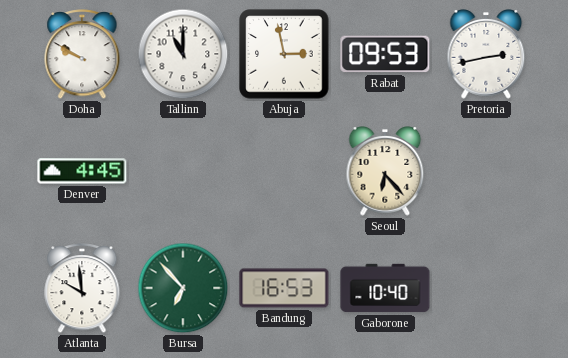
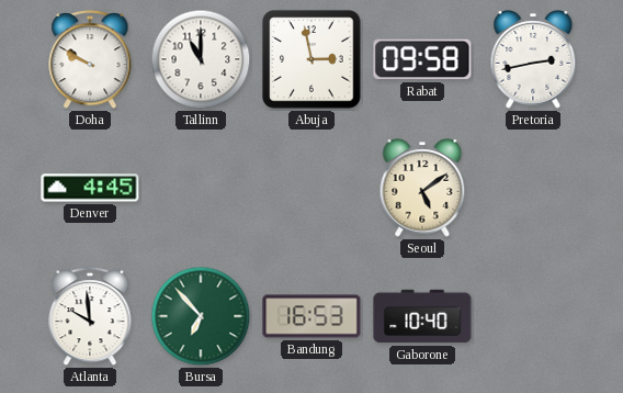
Rabat: 09:53 -> 09:58
Seoul: 6:23 -> 5:09
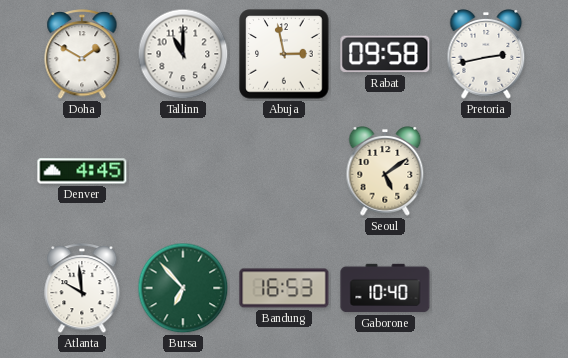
Doha: 9:50 -> 1:50
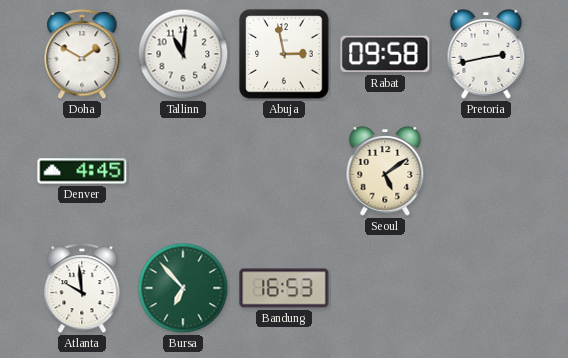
Tallinn: 11:00 -> 11:01
Gaborone: 10:40 -> none
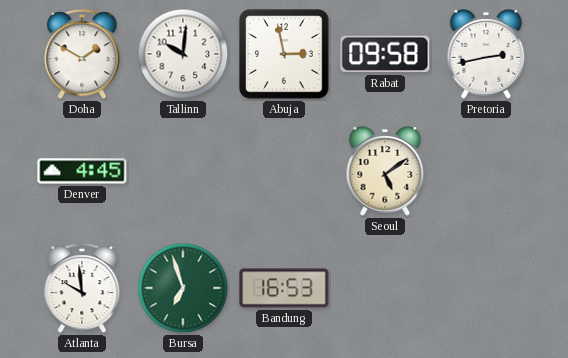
Tallinn: 11:01 -> 10:01
Bursa: 6:53 -> 6:57
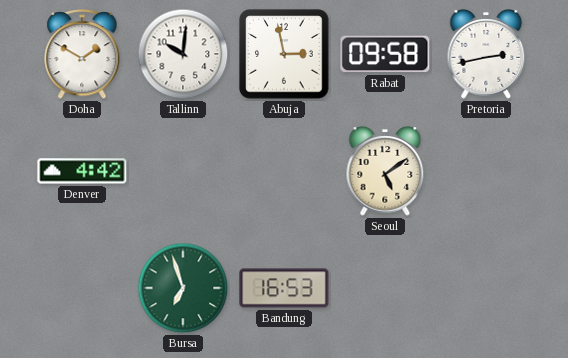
Denver: 4:45 -> 4:42
Atlanta: 9:59 -> none
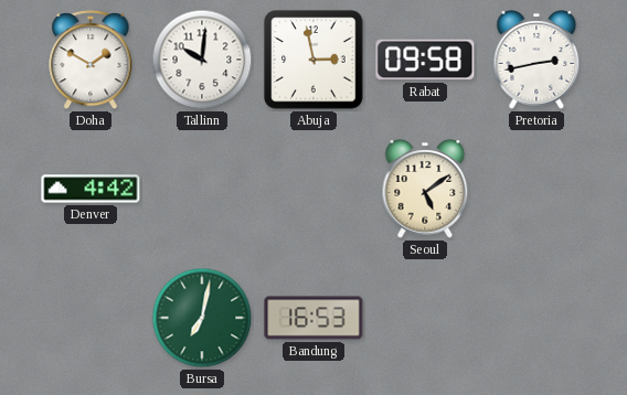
Bursa: 6:57 -> 7:02
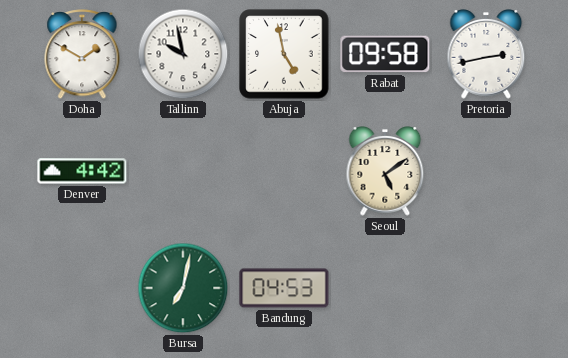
Tallinn: 10:01 -> 9:58
Abuja: 2:58 -> 4:58
Bandung: 16:53 -> 04:53
